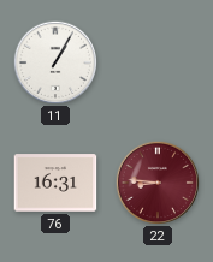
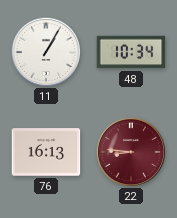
48: none -> 10:34
76: 16:31 -> 16:13
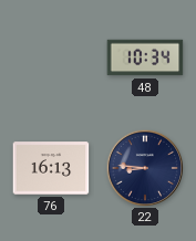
11: 1:05 -> none
22 dial: burgundy -> navy
